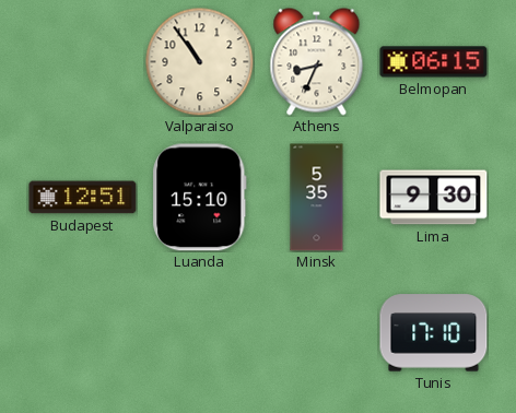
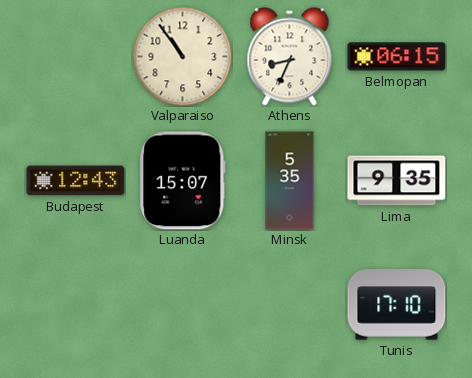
Budapest: 12:51 -> 12:43
Luanda: 15:10 -> 15:07
Lima: 9:30 -> 9:35
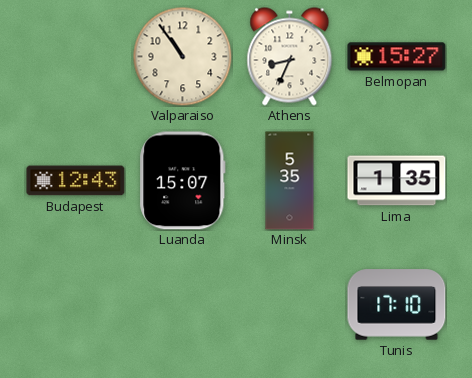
Belmopan: 06:15 -> 15:27
Lima: 9:35 -> 1:35
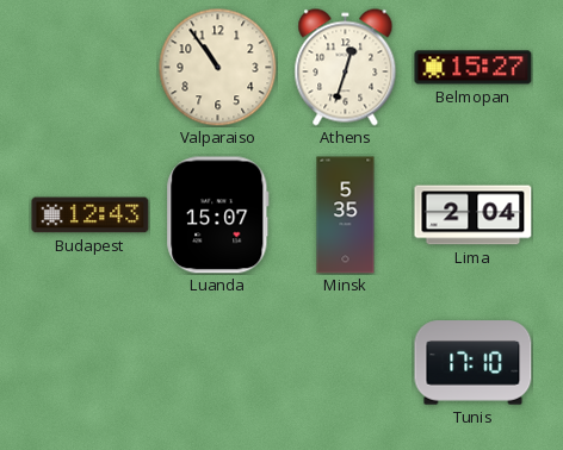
Athens: 8:34 -> 12:33
Lima: 1:35 -> 2:04
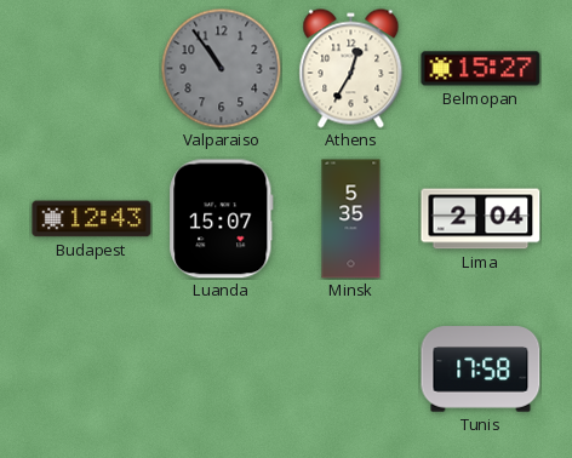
Valparaiso dial: cream -> grey
Athens: 12:33 -> 12:35
Tunis: 17:10 -> 17:58
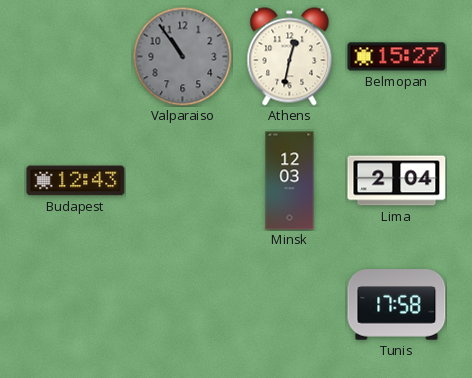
Athens: 12:35 -> 12:32
Luanda: 15:07 -> none
Minsk: 5:35 -> 12:03
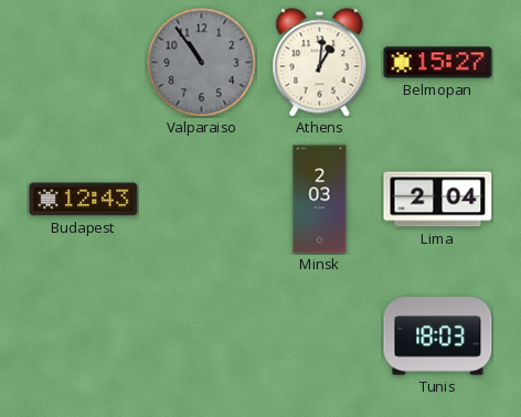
Athens: 12:32 -> 1:01
Minsk: 12:03 -> 2:03
Tunis: 17:58 -> 18:03
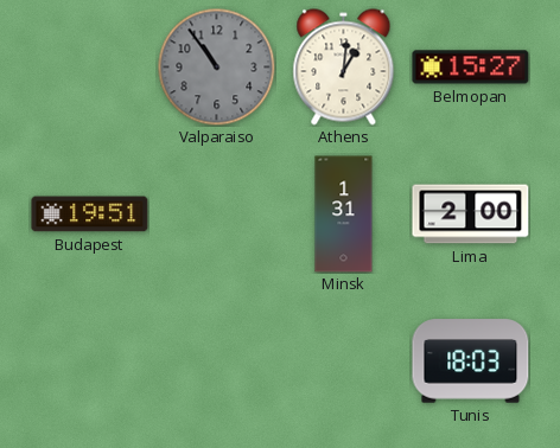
Budapest: 12:43 -> 19:51
Minsk: 2:03 -> 1:31
Lima: 2:04 -> 2:00
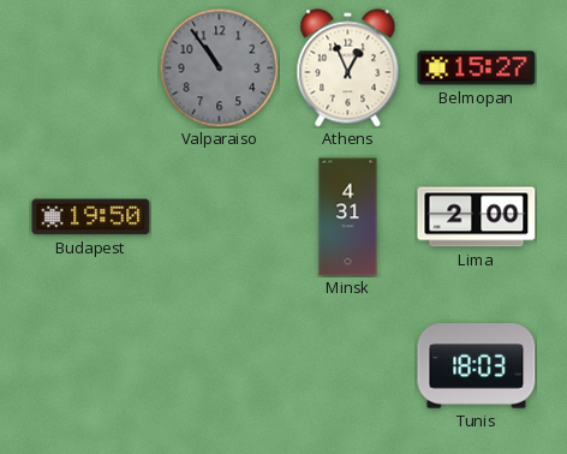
Athens: 1:01 -> 12:56
Budapest: 19:51 -> 19:50
Minsk: 1:31 -> 4:31
